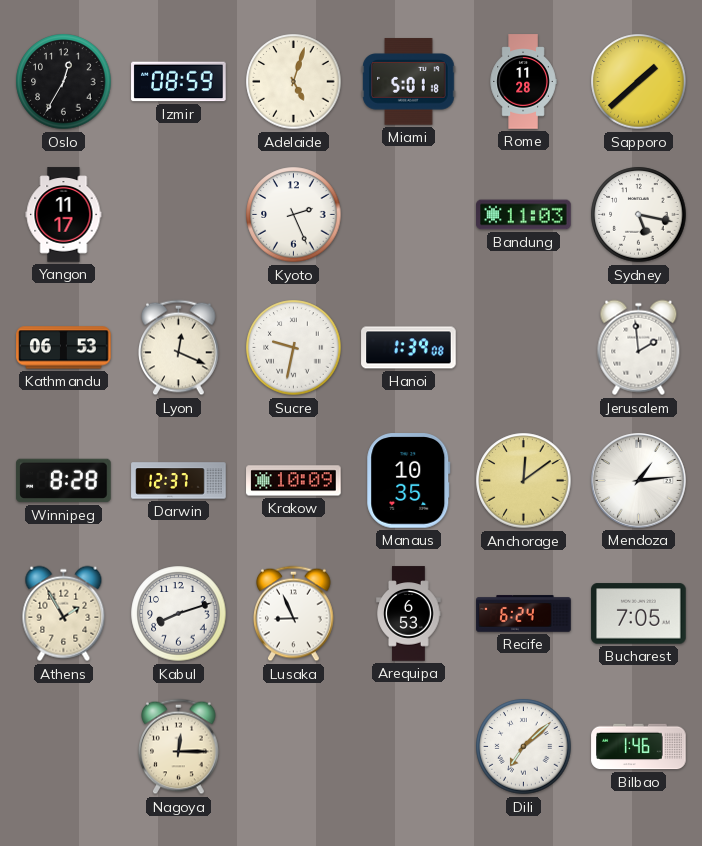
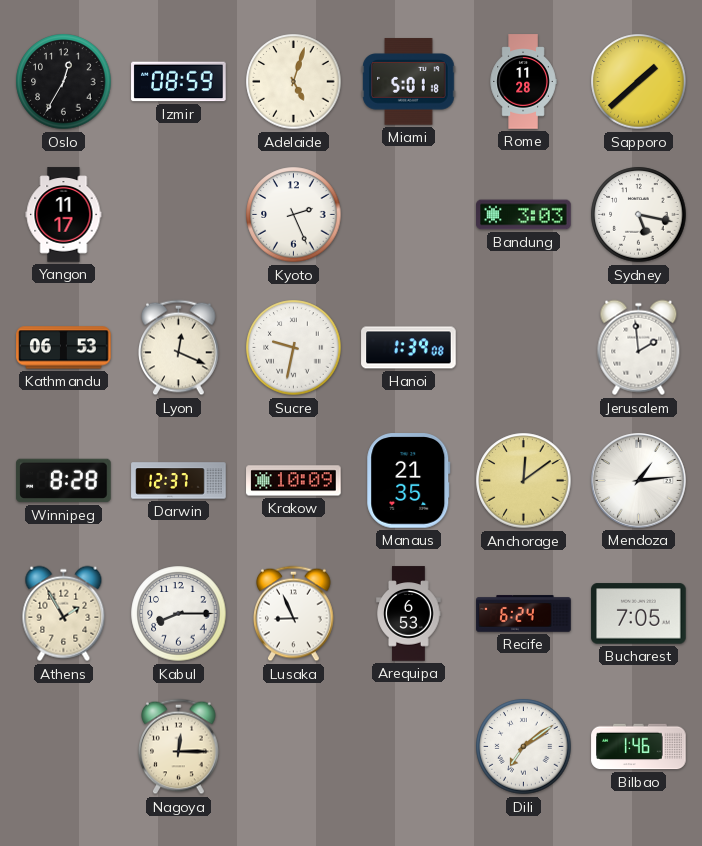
Bandung: 11:03 -> 3:03
Manaus: 10:35 -> 21:35
Kabul: 8:12 -> 8:15
Dili: 7:08 -> 7:09
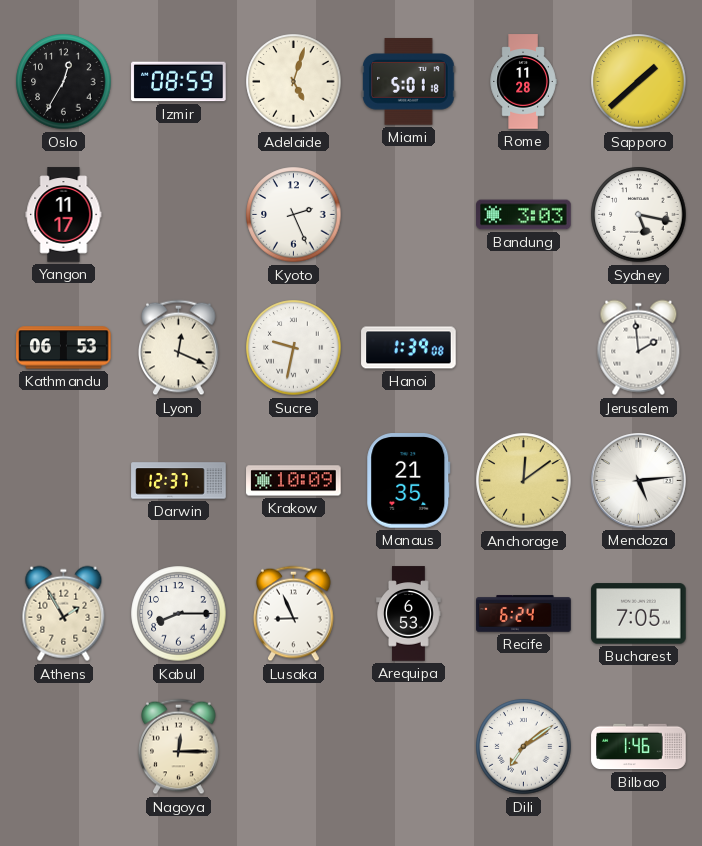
Winnipeg: 8:28 -> none
Mendoza: 1:14 -> 5:14
